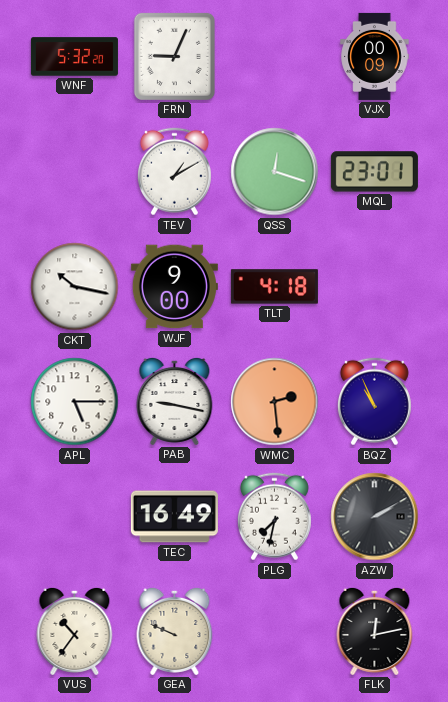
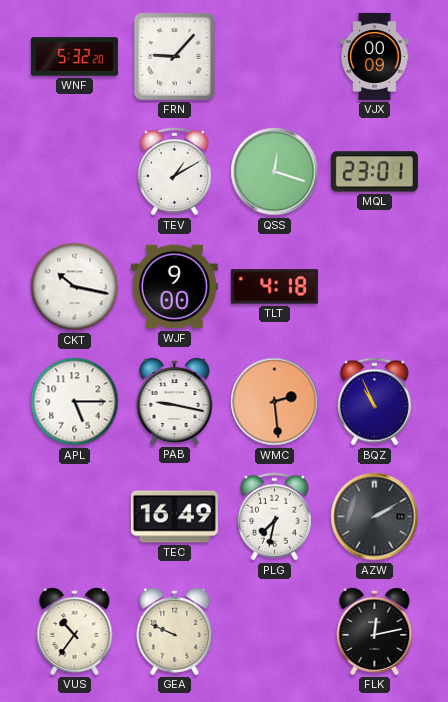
FRN: 9:04 -> 9:07
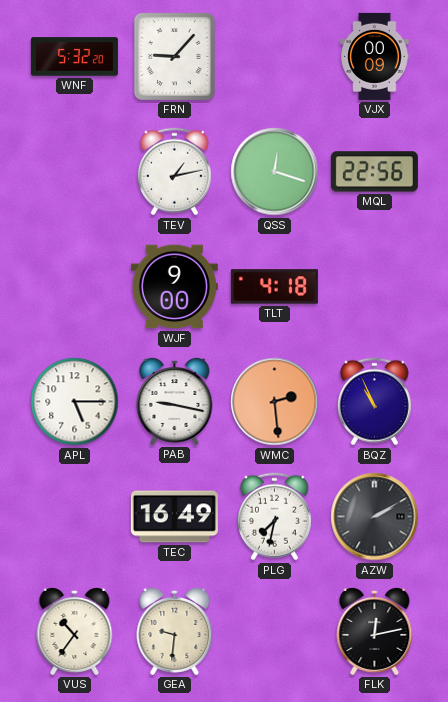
TEV: 1:10 -> 1:13
MQL: 23:01 -> 22:56
CKT: 10:17 -> none
GEA: 9:49 -> 9:31
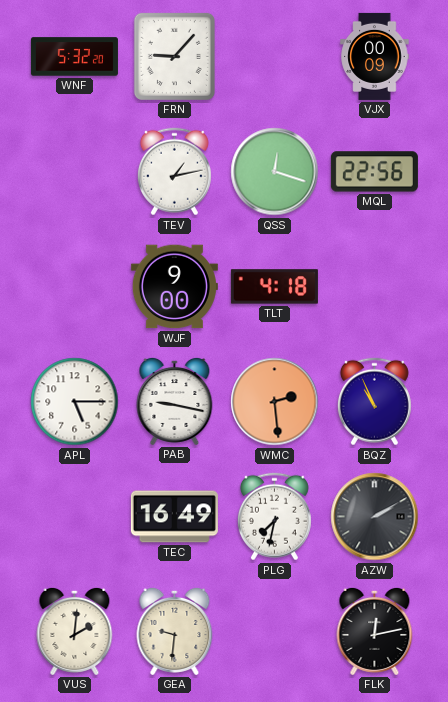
VUS: 10:36 -> 2:01
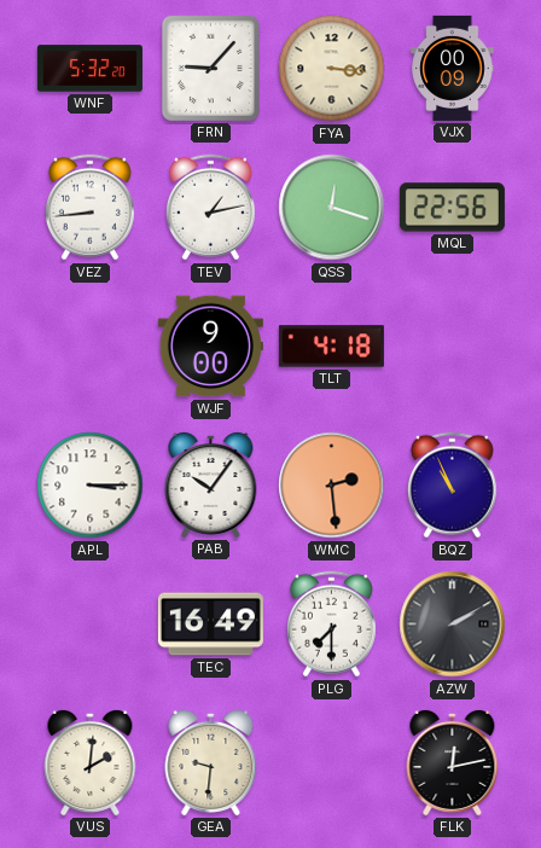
FYA: none -> 3:16
VEZ: none -> 8:44
APL: 5:15 -> 3:15
PAB: 9:17 -> 10:06
PLG: 7:32 -> 7:30
